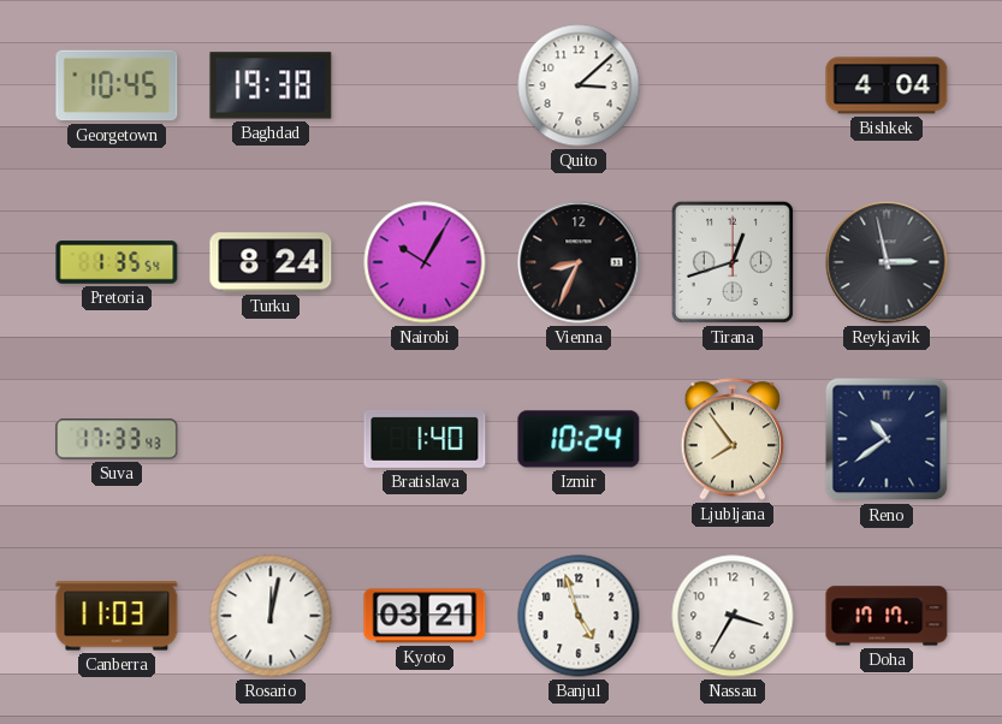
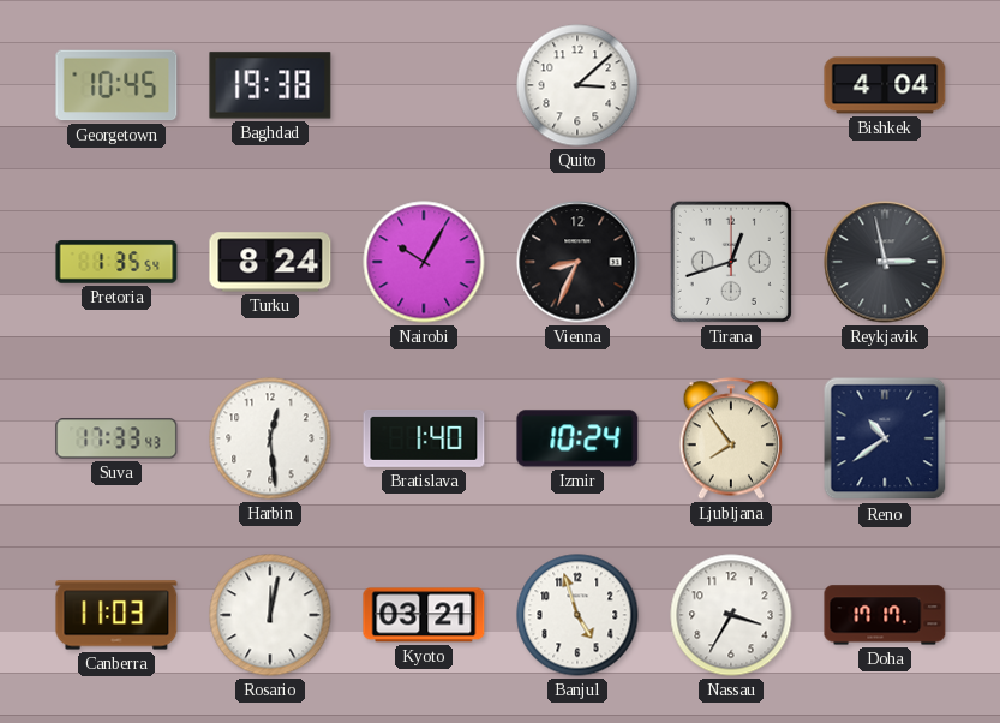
Harbin: none -> 12:29
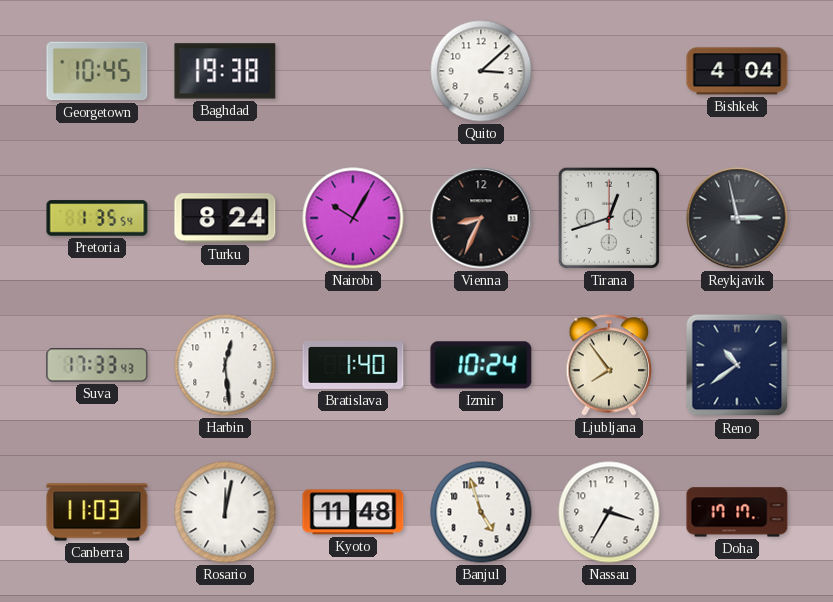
Kyoto: 03:21 -> 11:48
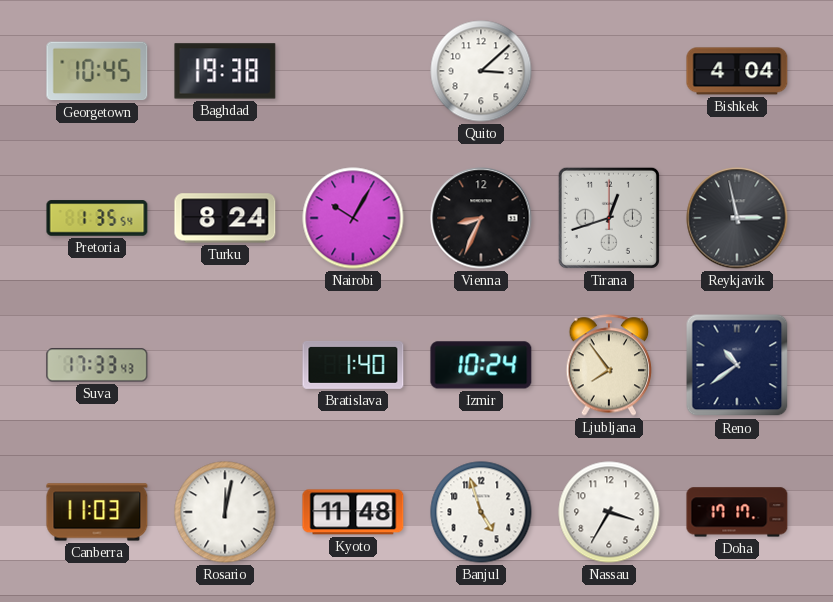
Harbin: 12:29 -> none
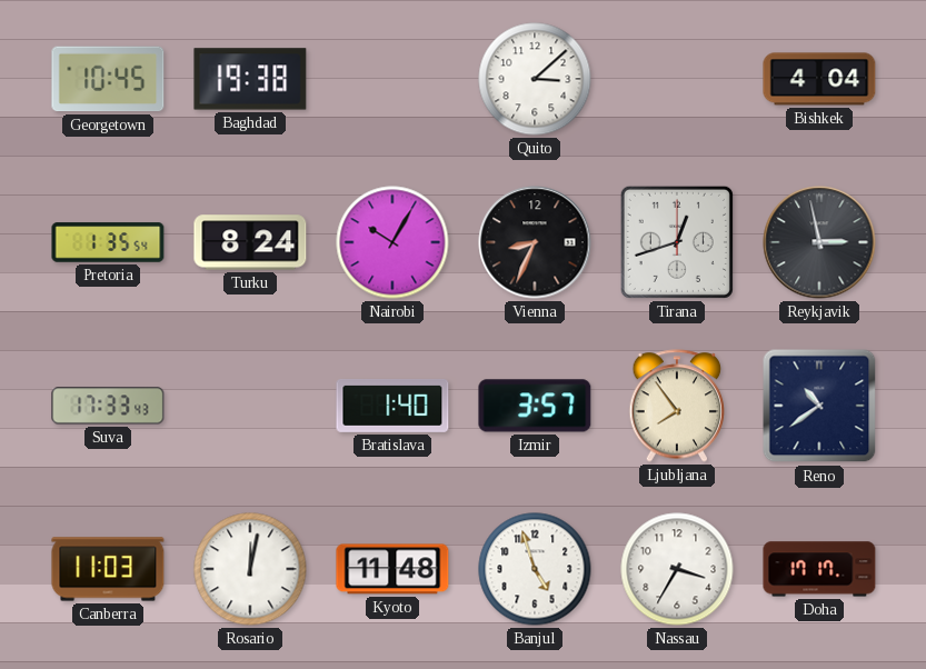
Izmir: 10:24 -> 3:57
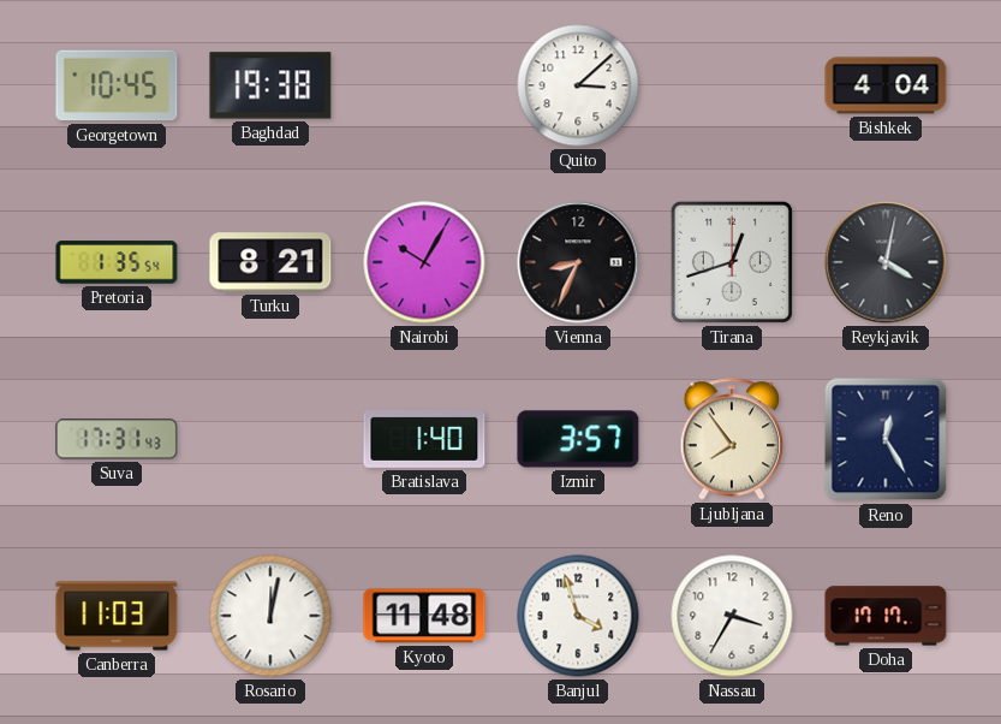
Turku: 8:24 -> 8:21
Reykjavik: 2:58 -> 4:02
Suva: 17:33 -> 17:31
Reno: 10:39 -> 12:25
Banjul: 4:57 -> 3:57
